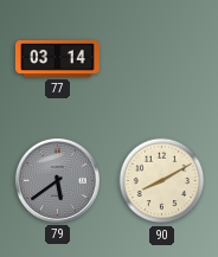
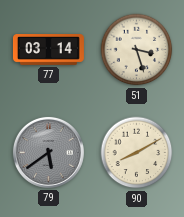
51: none -> 3:27
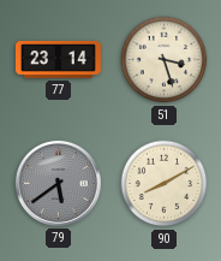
77: 03:14 -> 23:14
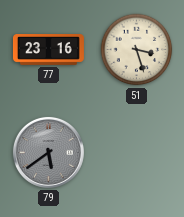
77: 23:14 -> 23:16
90: 8:10 -> none
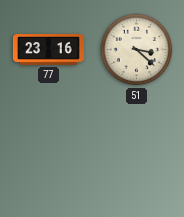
51: 3:27 -> 3:22
79: 5:39 -> none
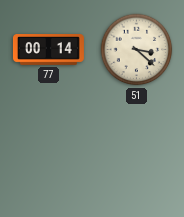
77: 23:16 -> 00:14
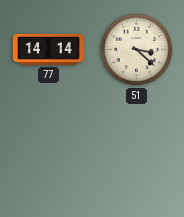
77: 00:14 -> 14:14
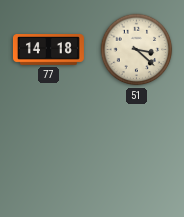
77: 14:14 -> 14:18
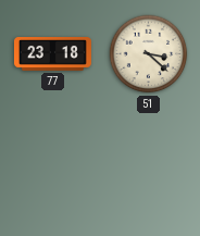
77: 14:18 -> 23:18
